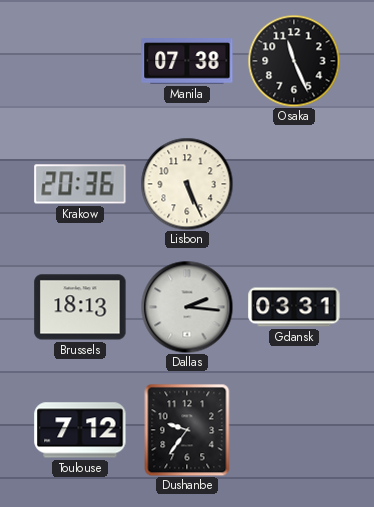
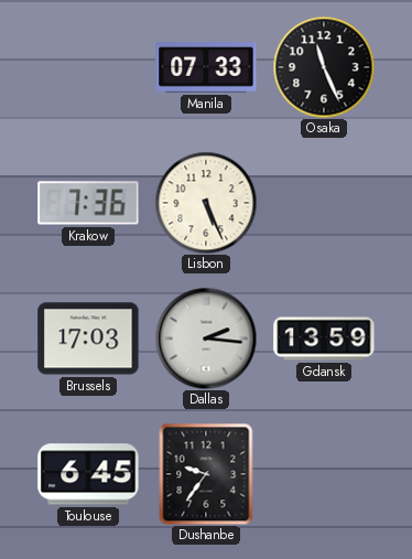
Manila: 07:38 -> 07:33
Krakow: 20:36 -> 7:36
Brussels: 18:13 -> 17:03
Gdansk: 03:31 -> 13:59
Toulouse: 7:12 -> 6:45
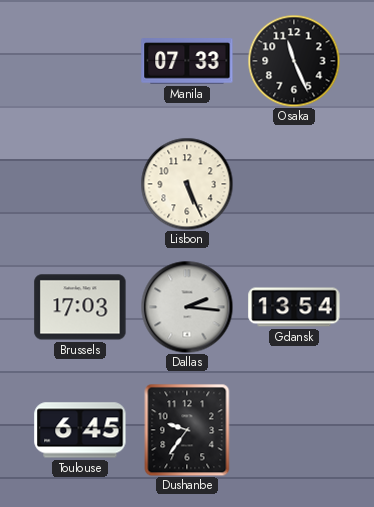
Krakow: 7:36 -> none
Gdansk: 13:59 -> 13:54
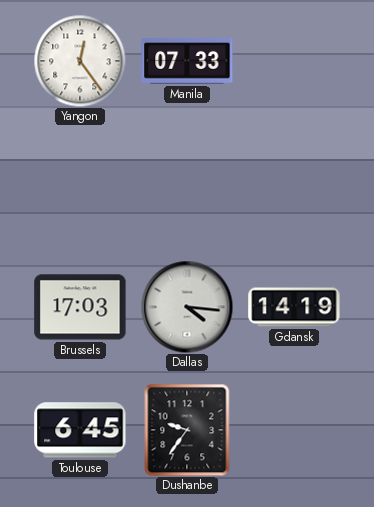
Yangon: none -> 12:24
Osaka: 11:26 -> none
Lisbon: 5:26 -> none
Dallas: 2:16 -> 4:16
Gdansk: 13:54 -> 14:19
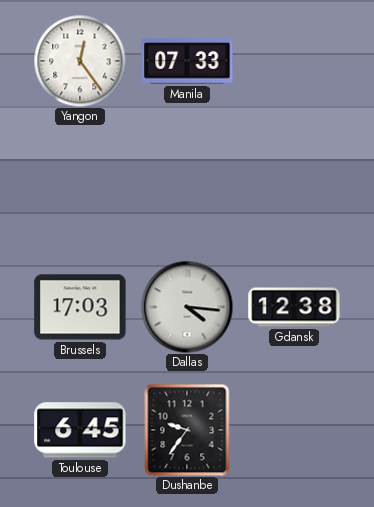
Gdansk: 14:19 -> 12:38
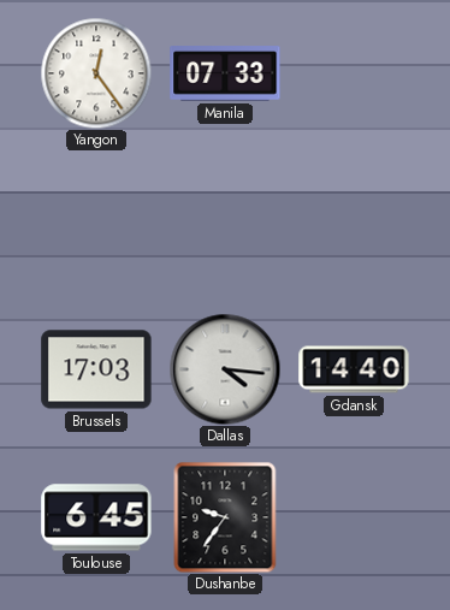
Gdansk: 12:38 -> 14:40
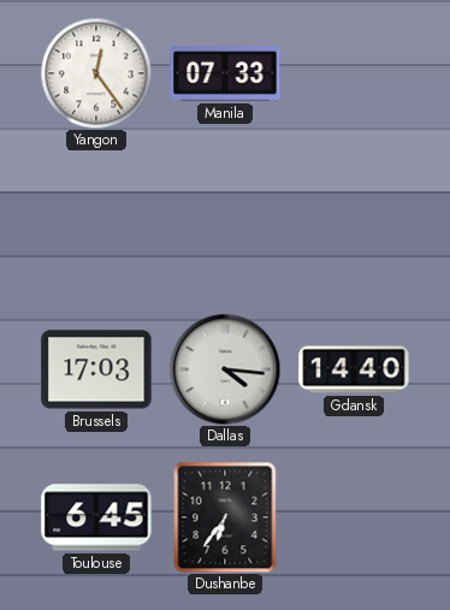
Dushanbe: 9:36 -> 6:36
